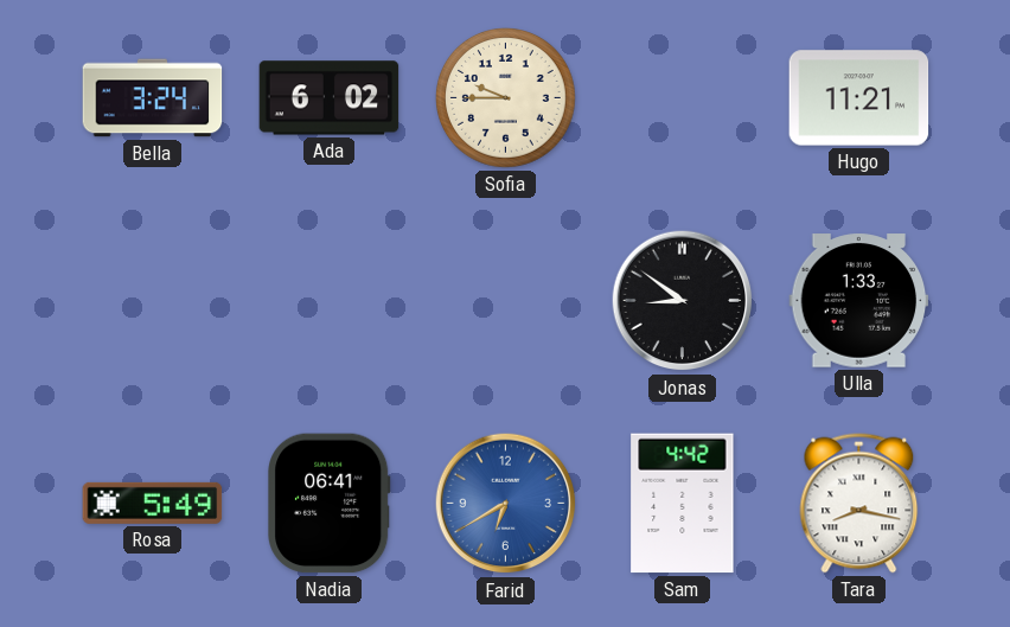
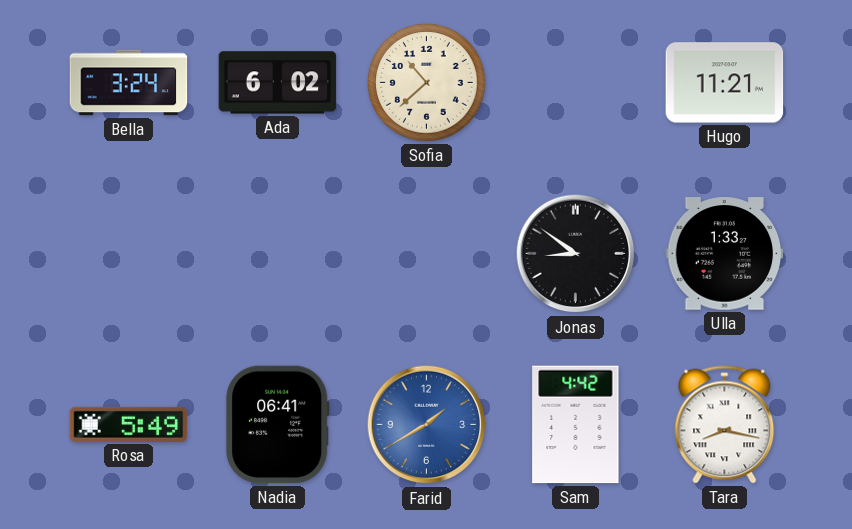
Sofia: 9:45 -> 10:38
Farid: 6:40 -> 1:40
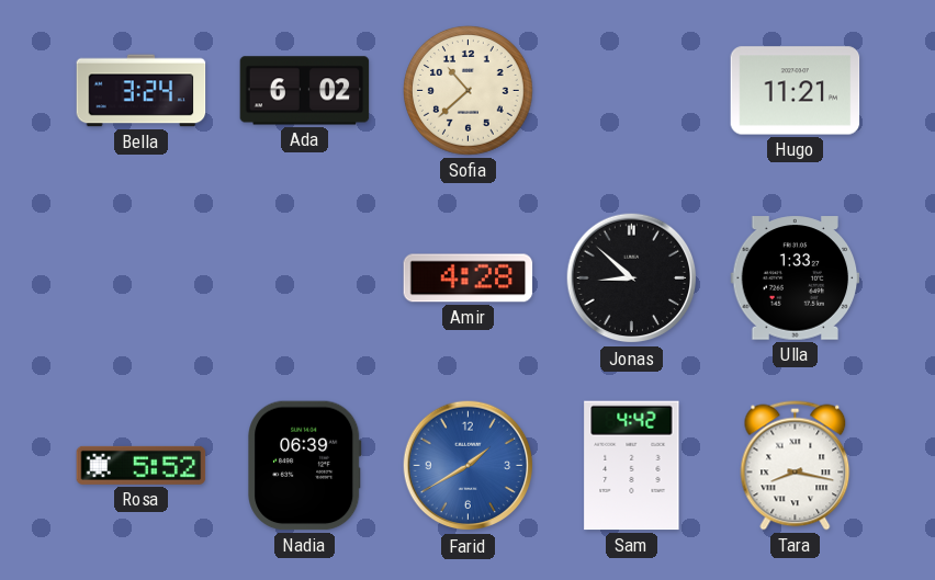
Amir: none -> 4:28
Jonas: 8:51 -> 8:52
Rosa: 5:49 -> 5:52
Nadia: 06:41 -> 06:39
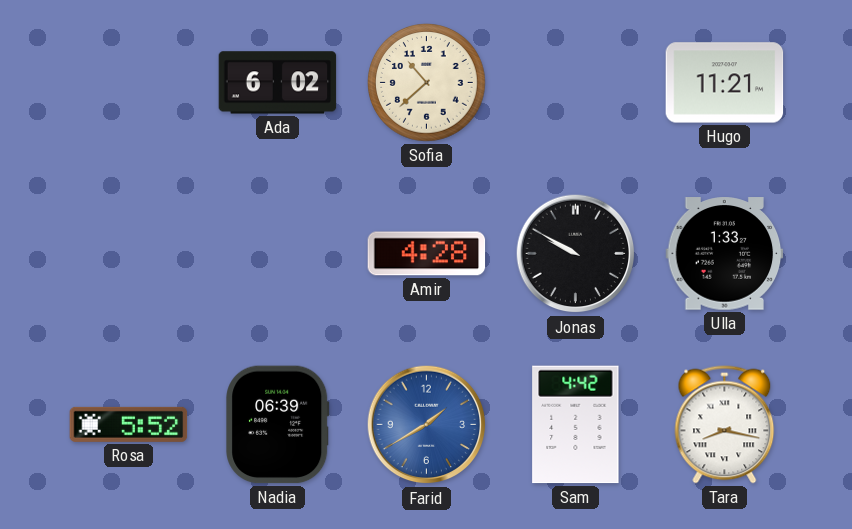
Bella: 3:24 -> none
Jonas: 8:52 -> 9:50
